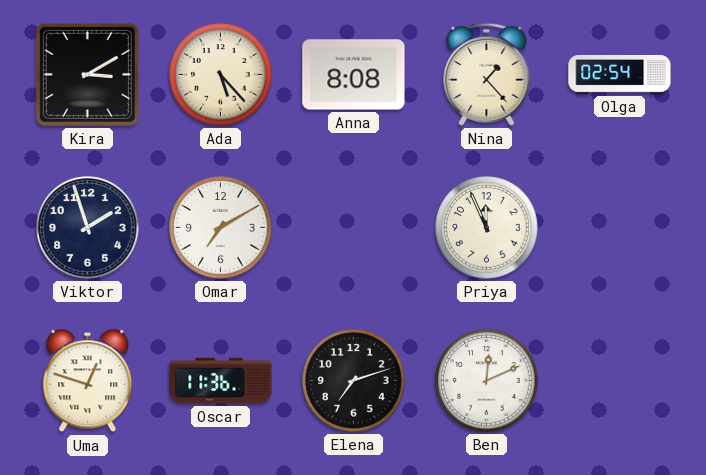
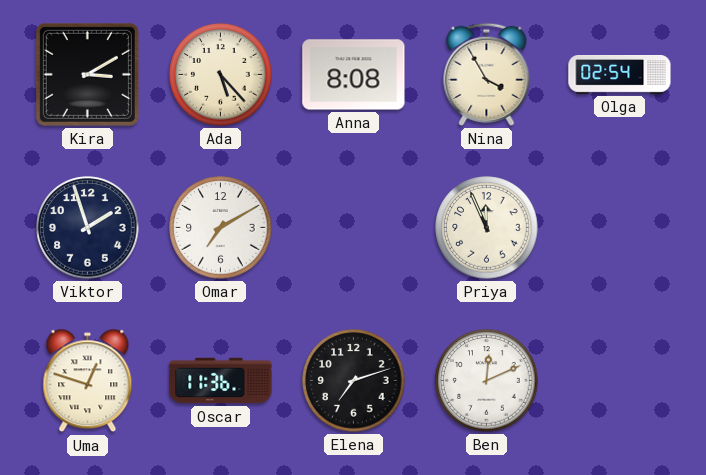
Nina: 1:23 -> 3:55
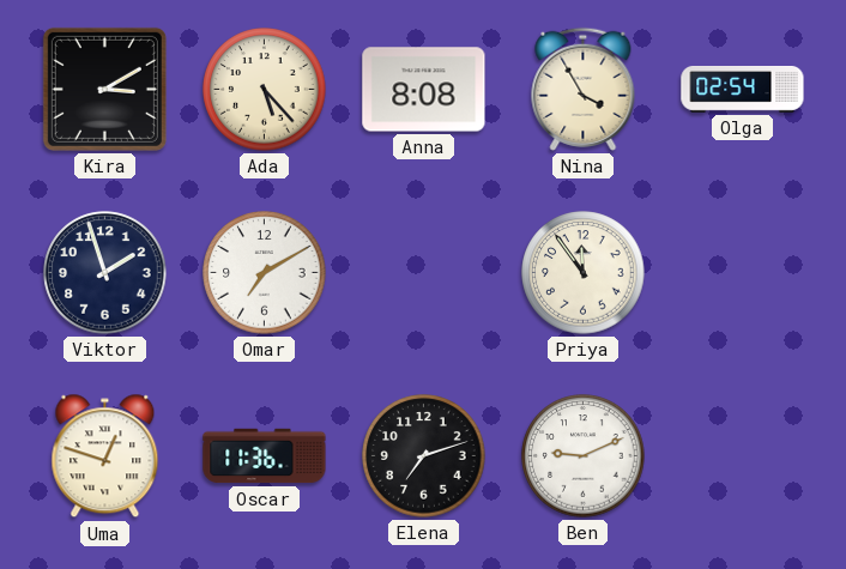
Priya: 11:56 -> 11:54
Ben: 12:11 -> 9:11
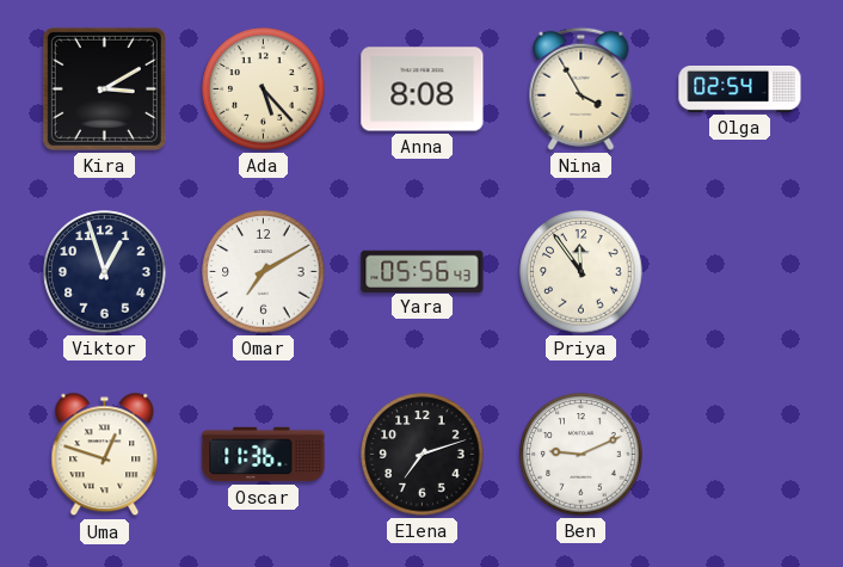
Viktor: 1:57 -> 12:57
Yara: none -> 05:56
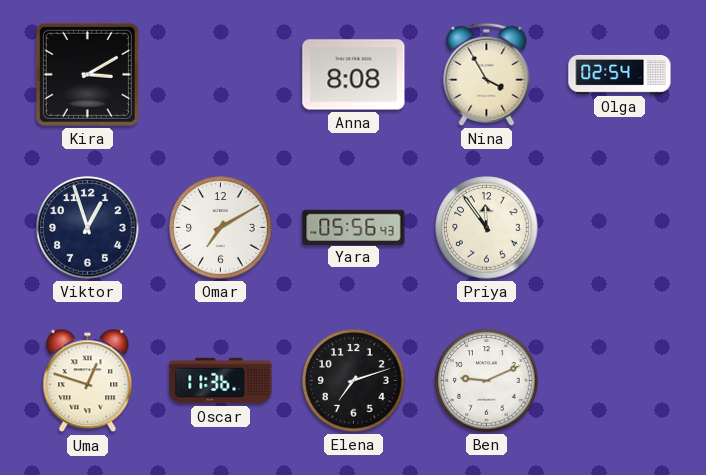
Ada: 5:23 -> none
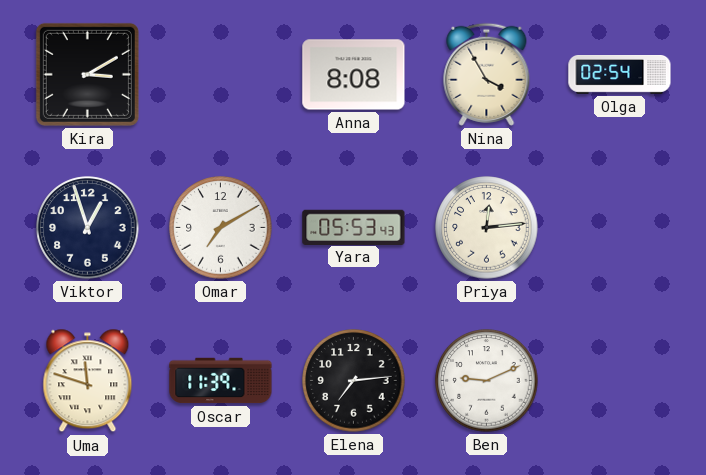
Yara: 05:56 -> 05:53
Priya: 11:54 -> 12:14
Uma: 12:48 -> 11:48
Oscar: 11:36 -> 11:39
Elena: 7:12 -> 7:14
